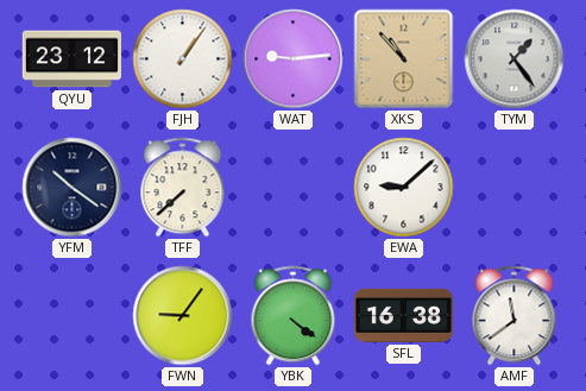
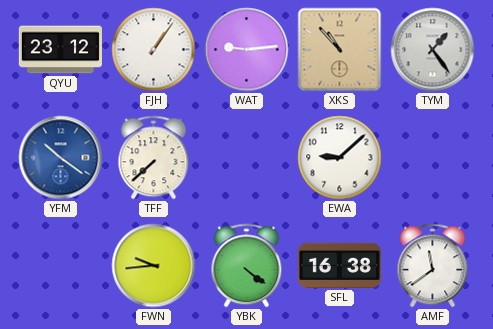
YFM dial: navy -> blue
FWN: 9:06 -> 9:44
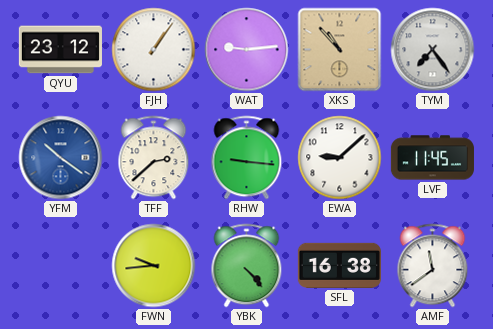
TYM: 1:24 -> 7:24
TFF: 7:38 -> 2:38
RHW: none -> 9:16
LVF: none -> 11:45
YBK: 4:21 -> 4:23
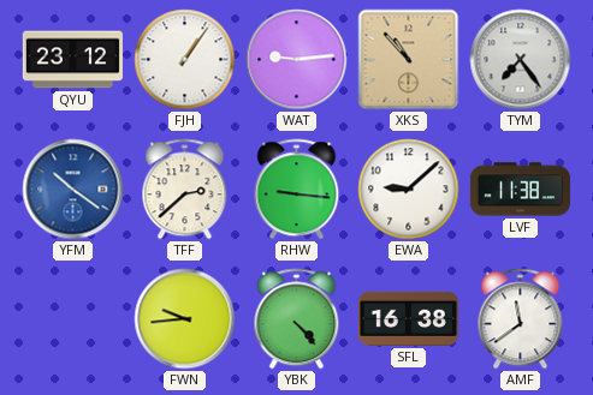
LVF: 11:45 -> 11:38
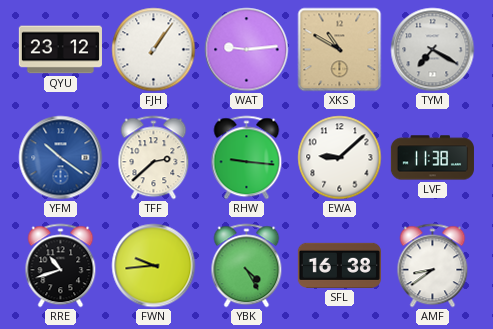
XKS: 10:53 -> 10:50
TYM: 7:24 -> 7:20
RRE: none -> 10:42
YBK: 4:23 -> 4:25
AMF: 11:39 -> 8:39
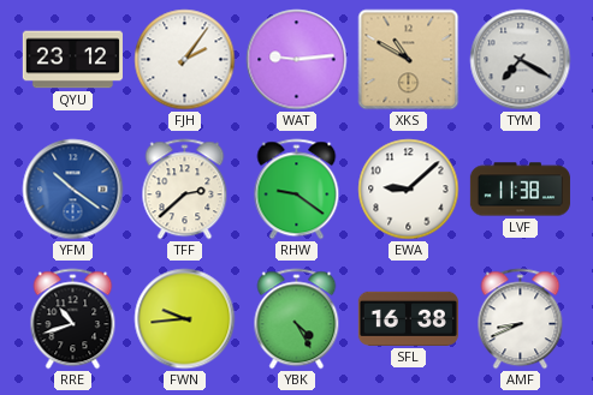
FJH: 1:06 -> 2:06
RHW: 9:16 -> 9:21
AMF: 8:39 -> 8:41
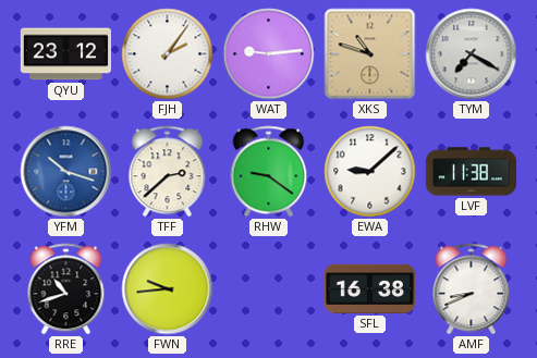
XKS: 10:50 -> 10:48
YFM: 10:21 -> 10:18
YBK: 4:25 -> none
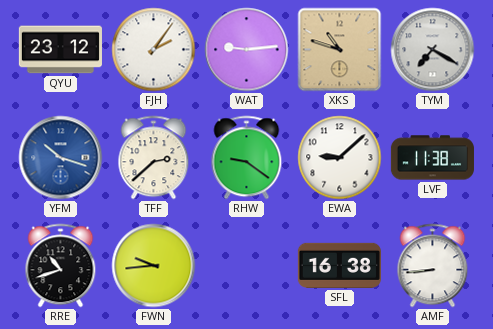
AMF: 8:41 -> 8:44
